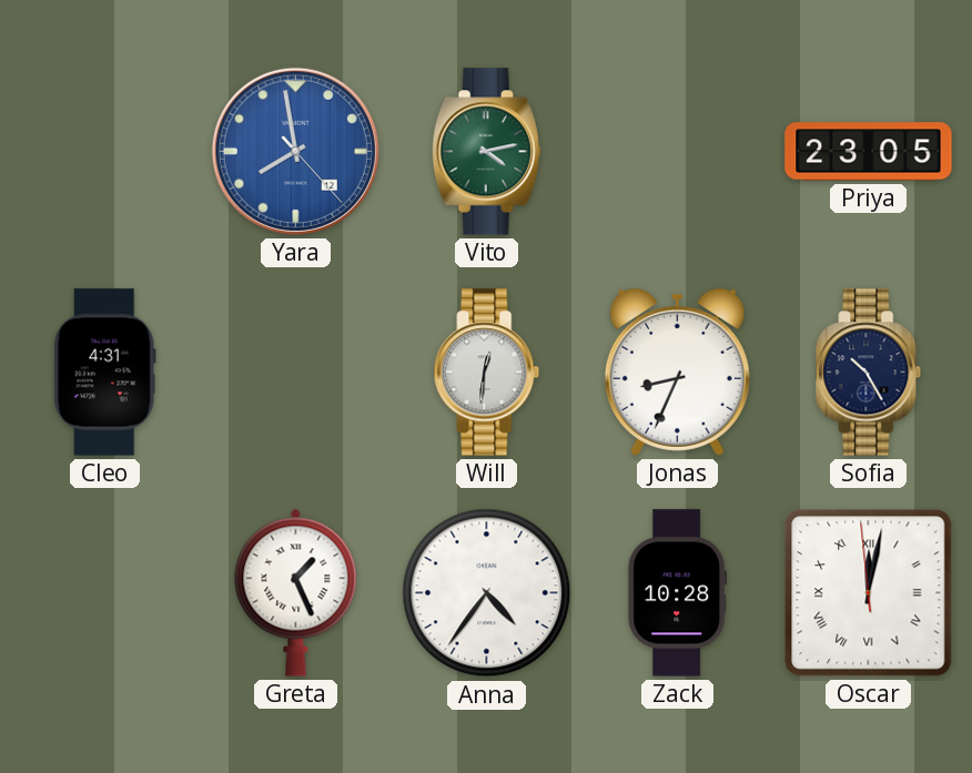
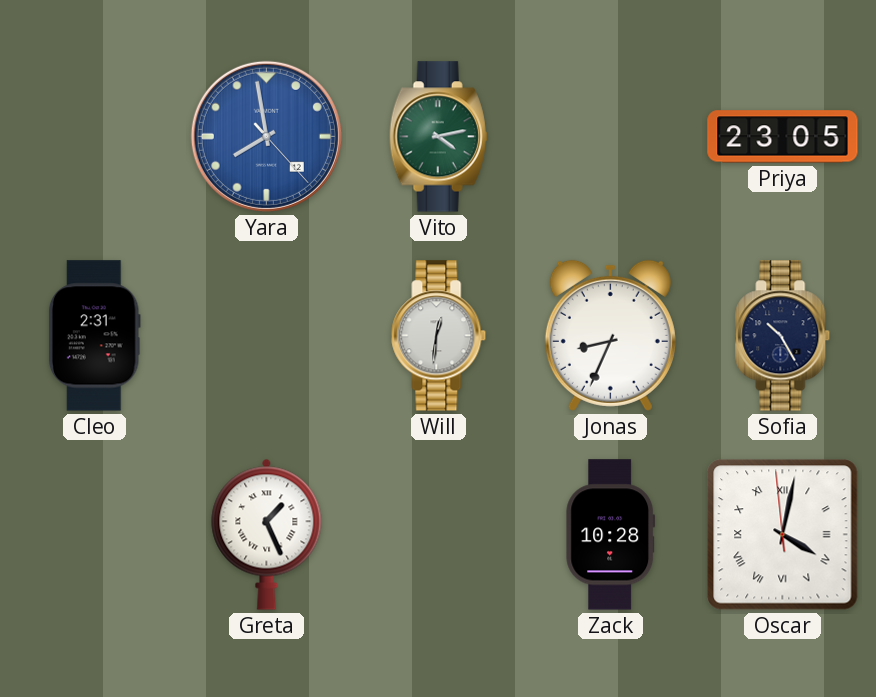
Cleo: 4:31 -> 2:31
Anna: 4:36 -> none
Oscar: 12:01 -> 4:01
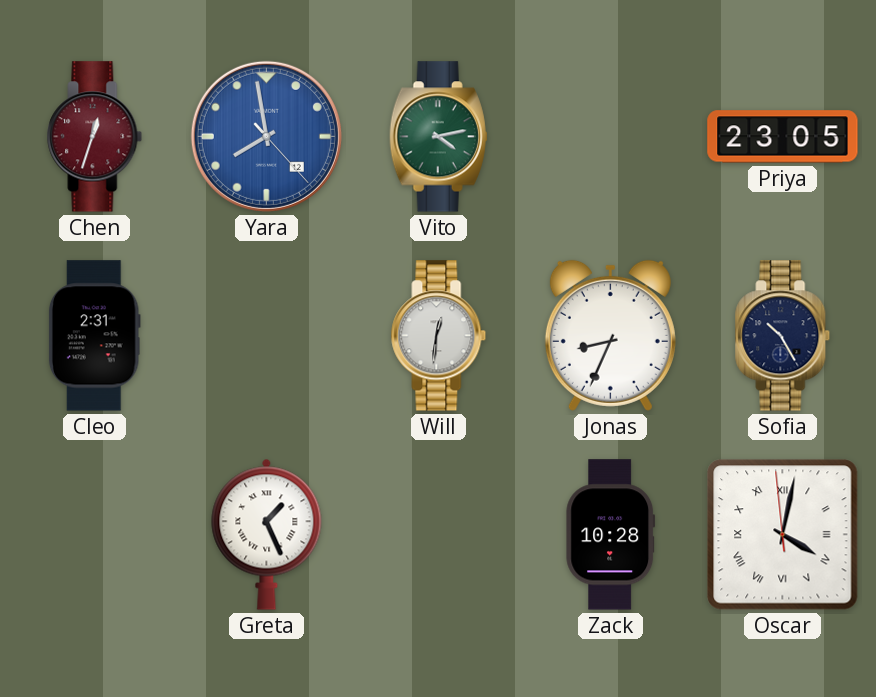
Chen: none -> 12:33
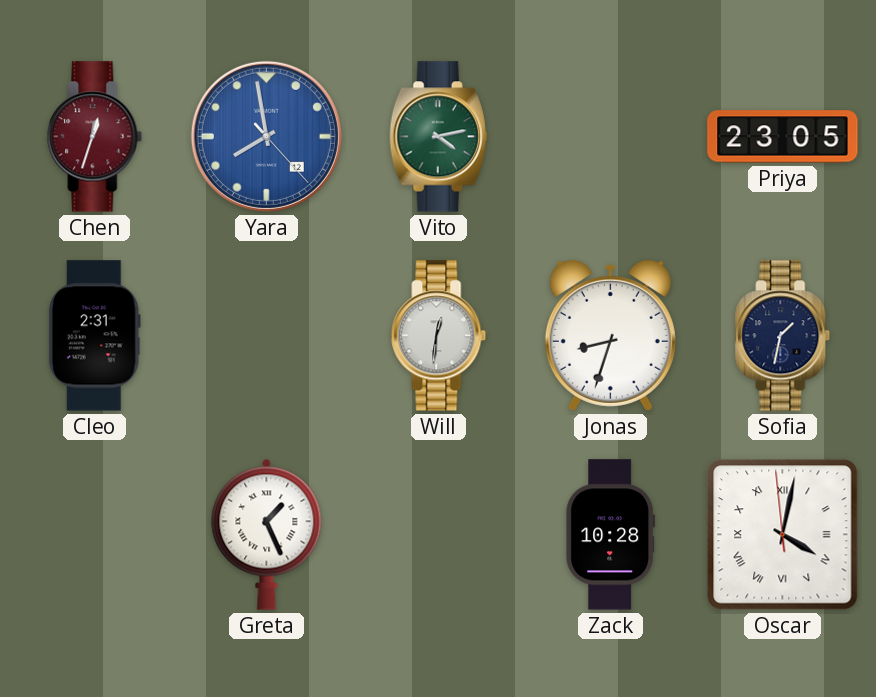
Jonas: 8:34 -> 8:33
Sofia: 10:25 -> 1:32
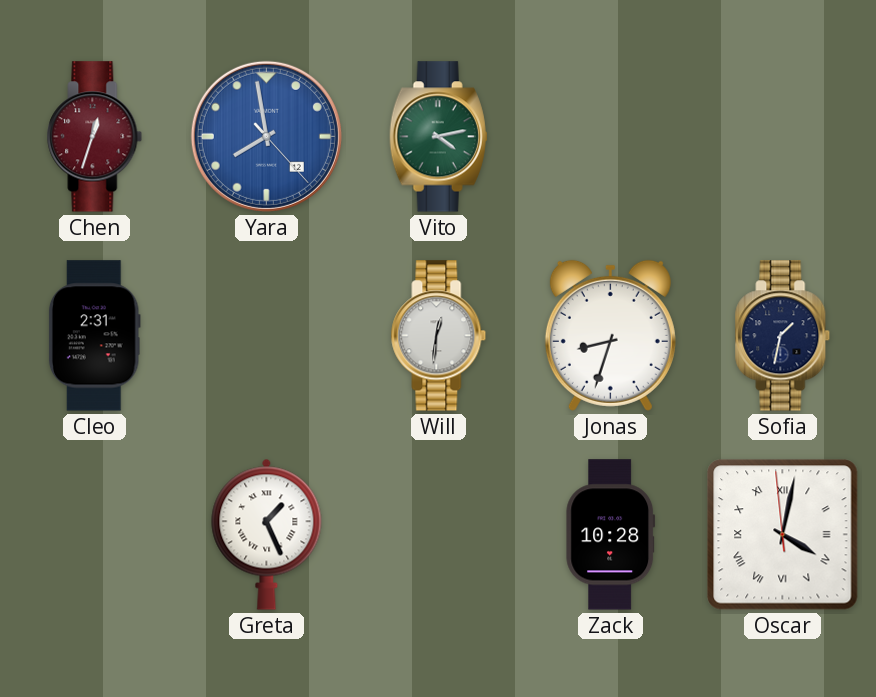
Priya: 23:05 -> none
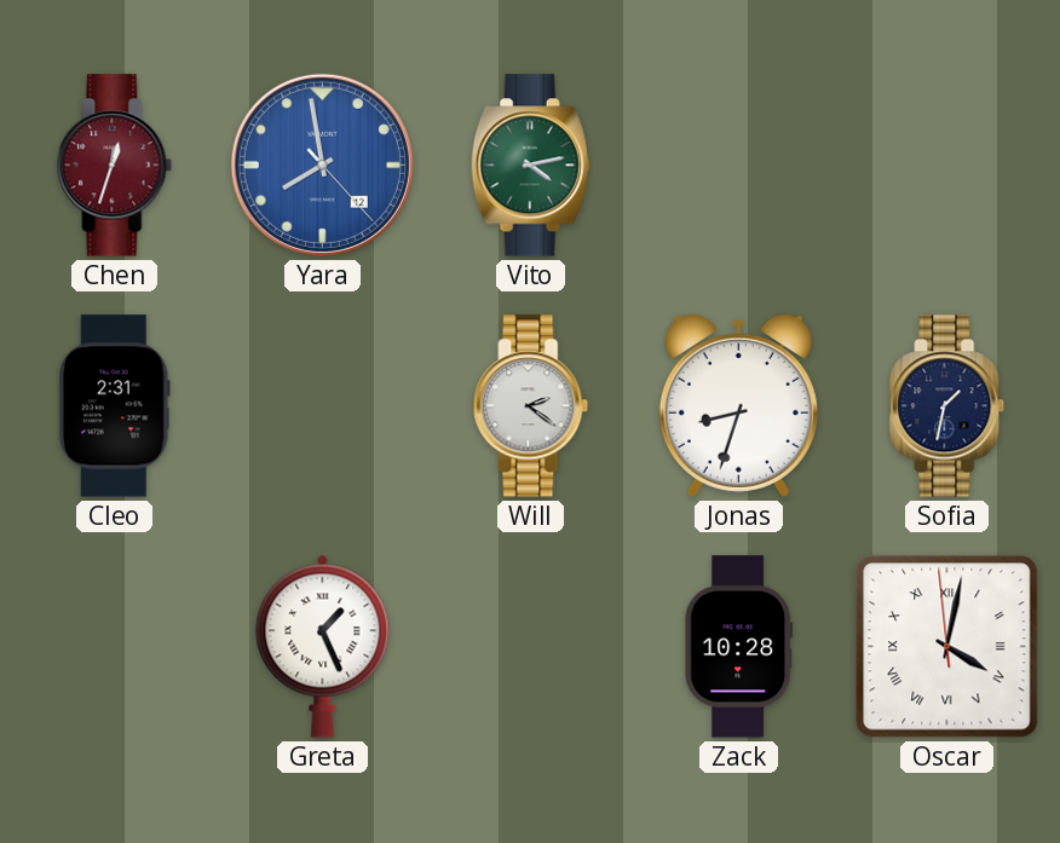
Will: 12:31 -> 2:21
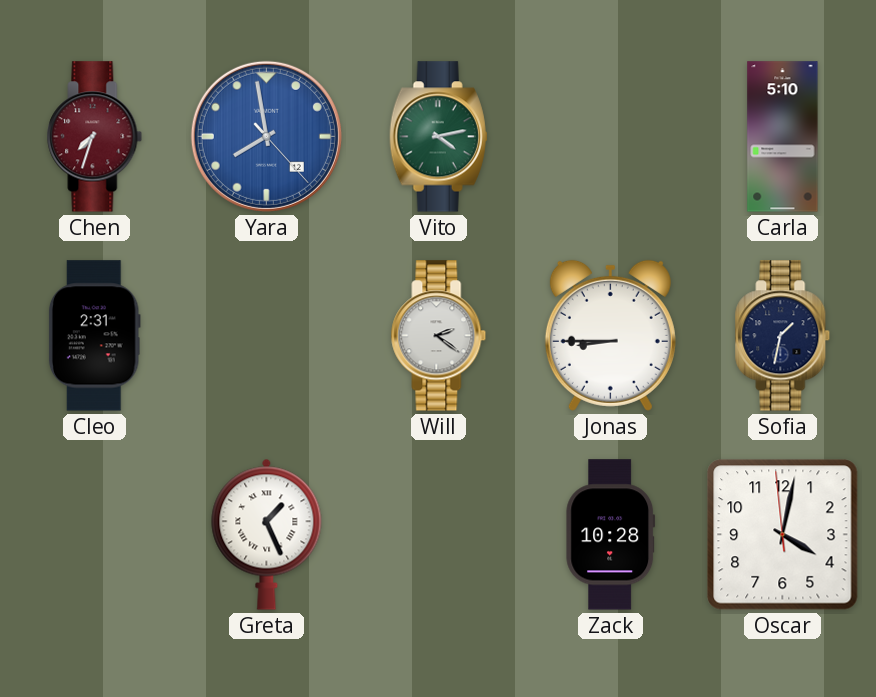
Chen: 12:33 -> 7:33
Carla: none -> 5:10
Jonas: 8:33 -> 8:45
Oscar numerals: Roman -> Arabic
